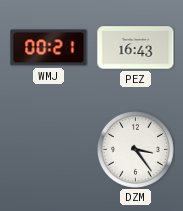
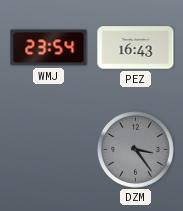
WMJ: 00:21 -> 23:54
DZM dial: white -> grey
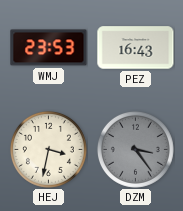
WMJ: 23:54 -> 23:53
HEJ: none -> 3:32
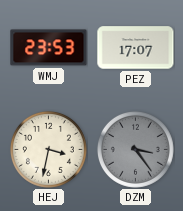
PEZ: 16:43 -> 17:07
